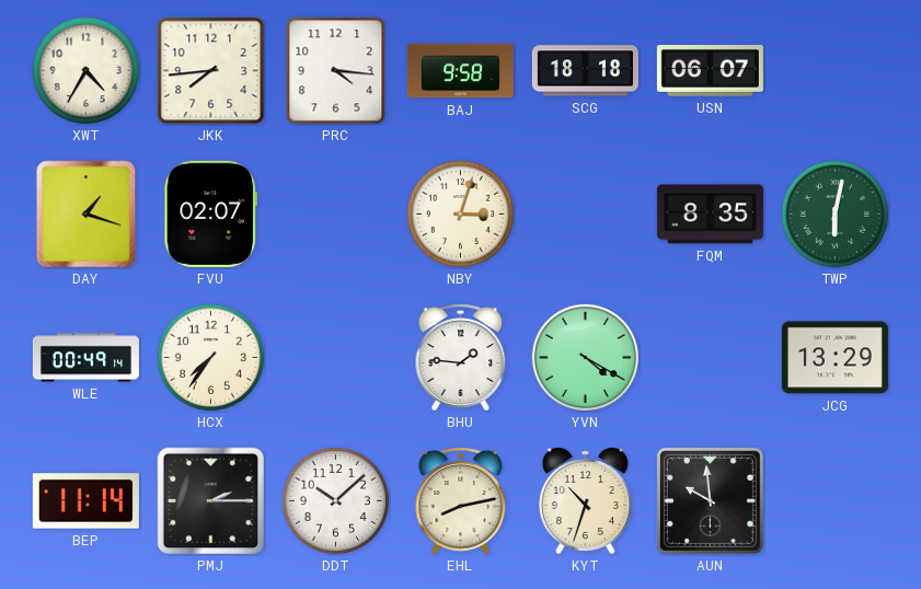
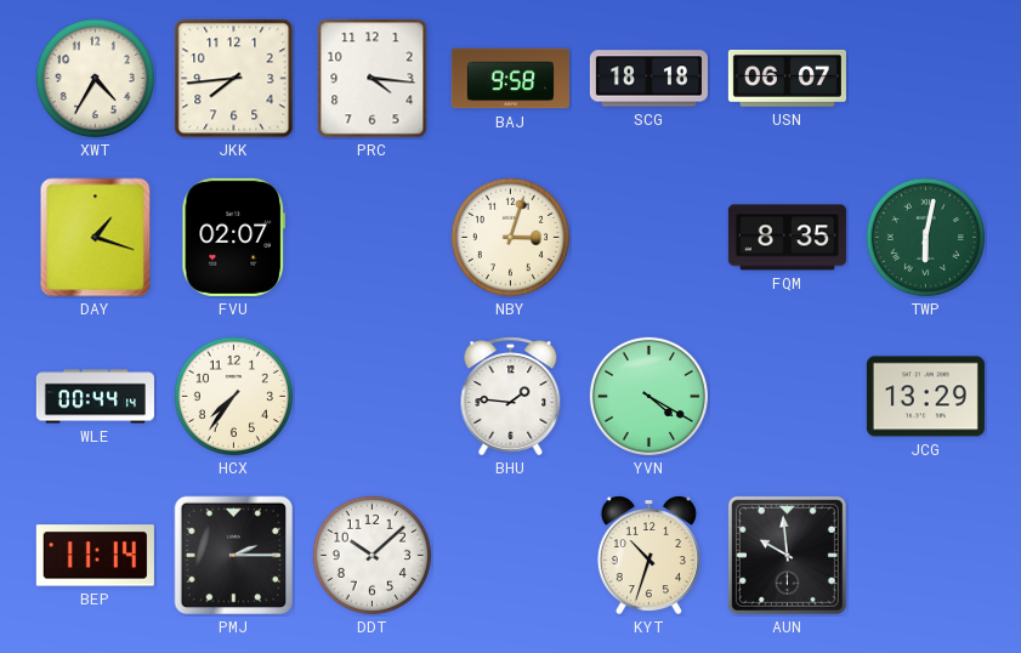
WLE: 00:49 -> 00:44
EHL: 8:13 -> none
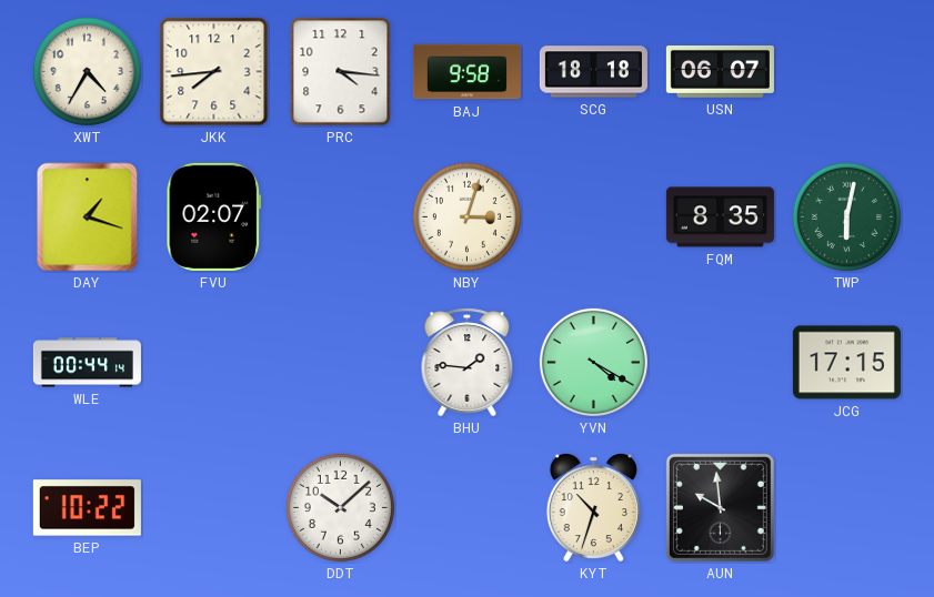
HCX: 7:36 -> none
JCG: 13:29 -> 17:15
BEP: 11:14 -> 10:22
PMJ: 2:15 -> none
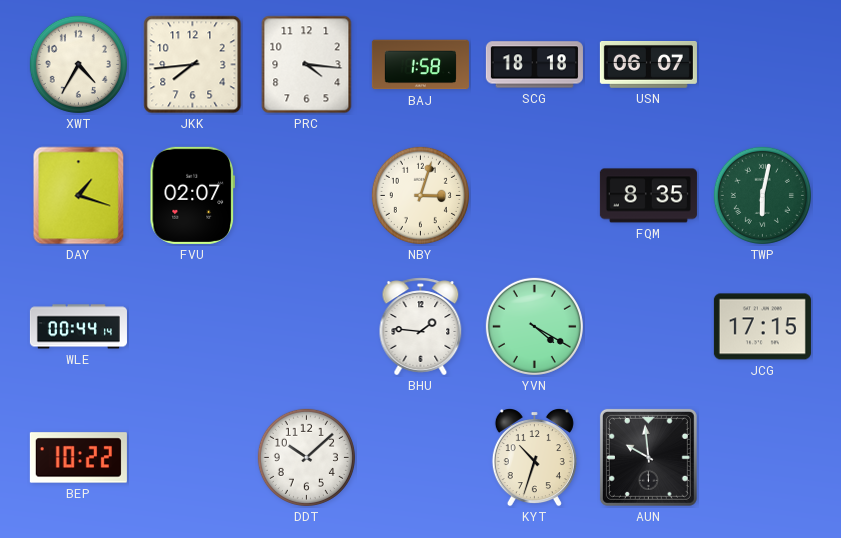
BAJ: 9:58 -> 1:58
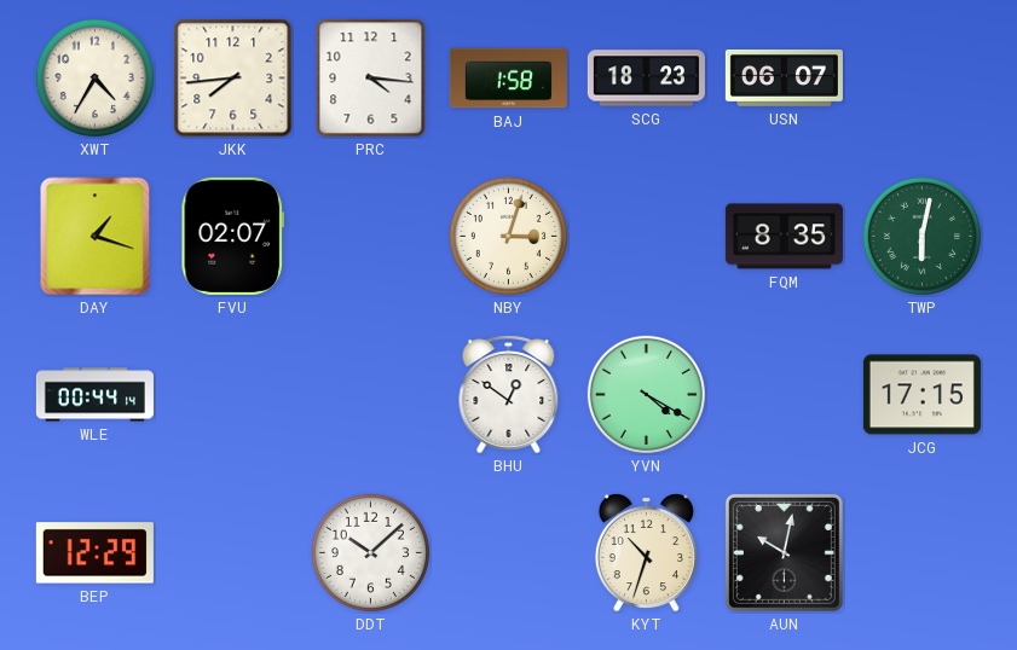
SCG: 18:18 -> 18:23
BHU: 1:46 -> 12:51
BEP: 10:22 -> 12:29
AUN: 9:59 -> 10:02
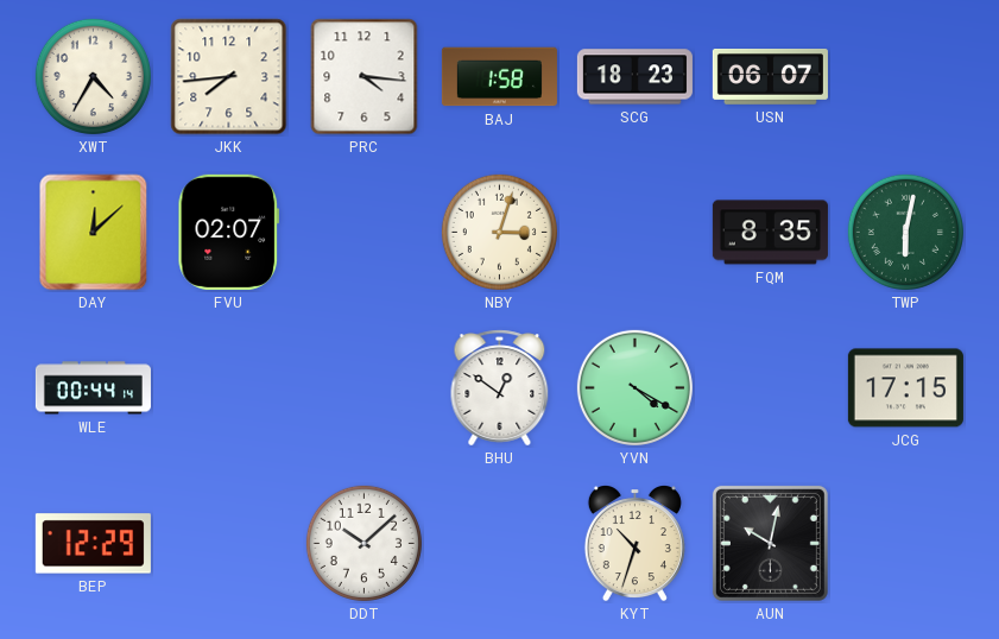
DAY: 1:18 -> 12:08
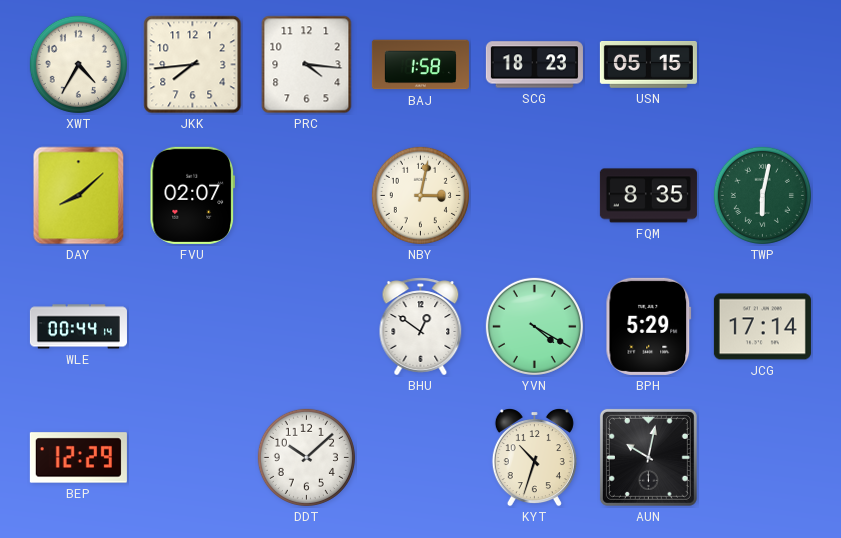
USN: 06:07 -> 05:15
DAY: 12:08 -> 8:08
NBY: 3:03 -> 3:02
BPH: none -> 5:29
JCG: 17:15 -> 17:14
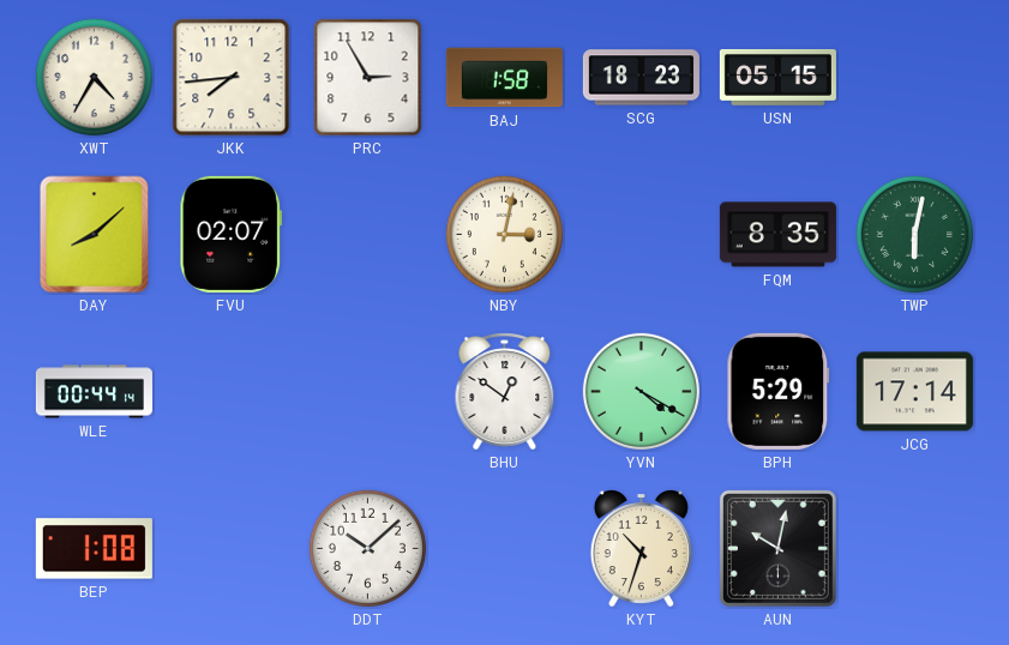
PRC: 4:16 -> 2:55
BEP: 12:29 -> 1:08
